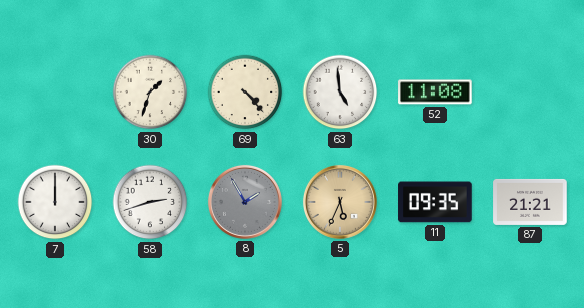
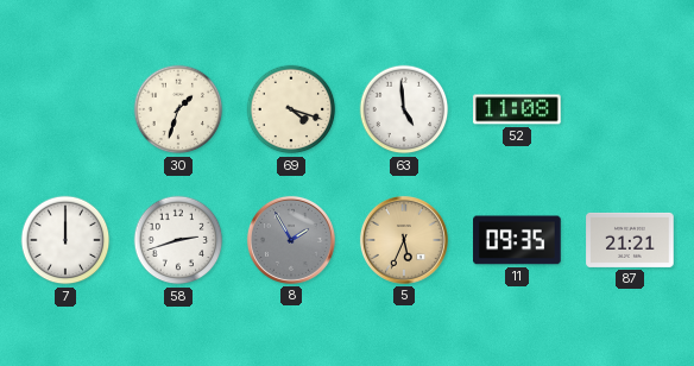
69: 4:23 -> 4:18
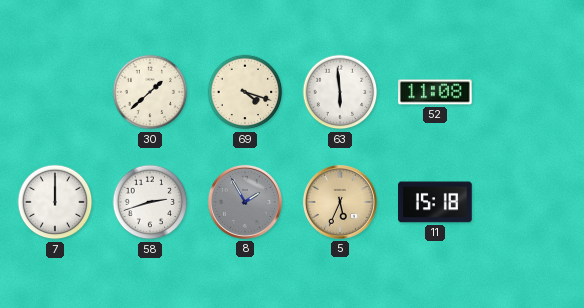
30: 1:33 -> 1:38
63: 4:59 -> 5:59
11: 09:35 -> 15:18
87: 21:21 -> none
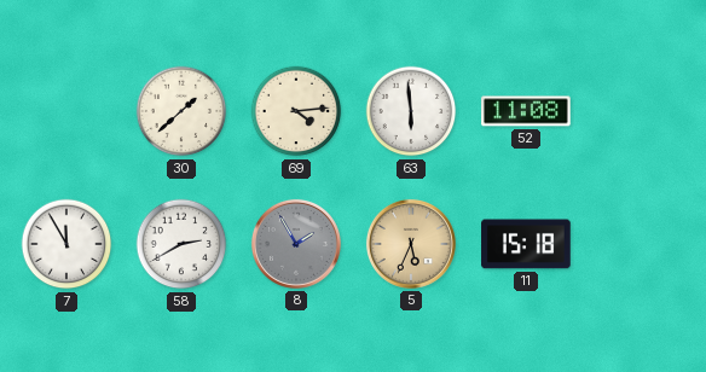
69: 4:18 -> 4:14
7: 12:00 -> 11:55
58: 2:42 -> 2:40
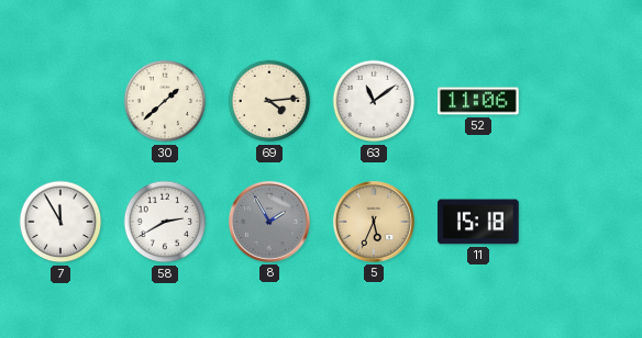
63: 5:59 -> 11:09
52: 11:08 -> 11:06
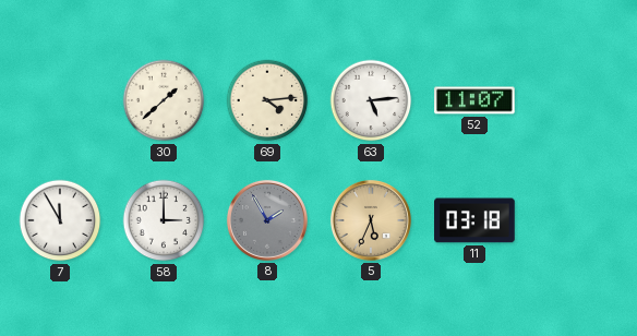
63: 11:09 -> 5:14
52: 11:06 -> 11:07
58: 2:40 -> 3:00
11: 15:18 -> 03:18
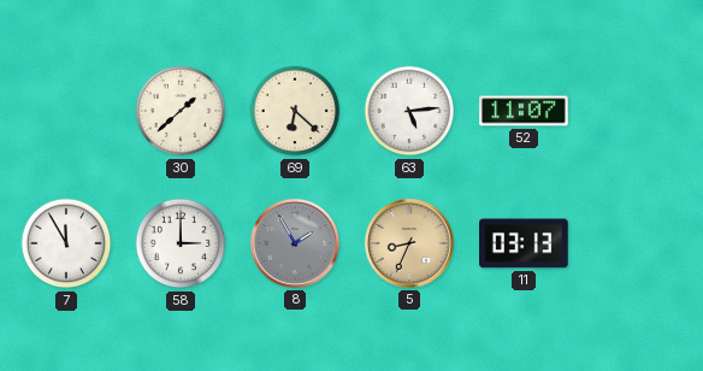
69: 4:14 -> 6:22
5: 5:34 -> 8:34
11: 03:18 -> 03:13
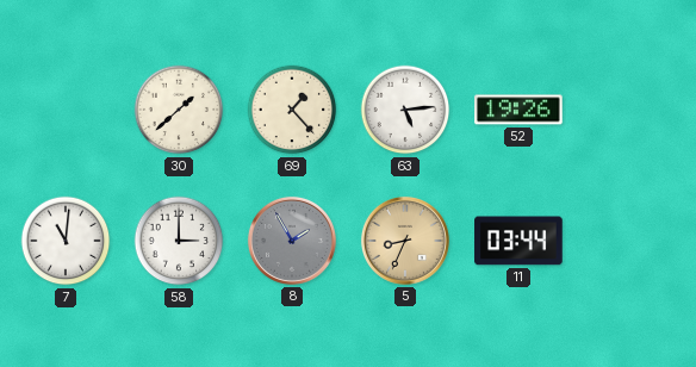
69: 6:22 -> 1:23
52: 11:07 -> 19:26
7: 11:55 -> 11:01
11: 03:13 -> 03:44
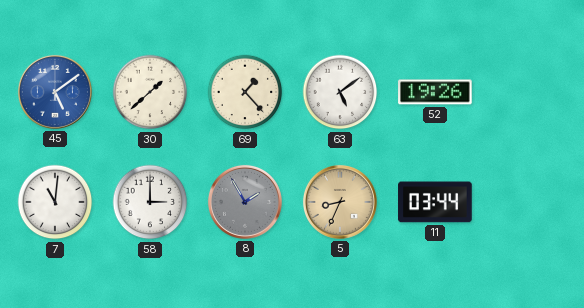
45: none -> 5:09
63: 5:14 -> 5:09
